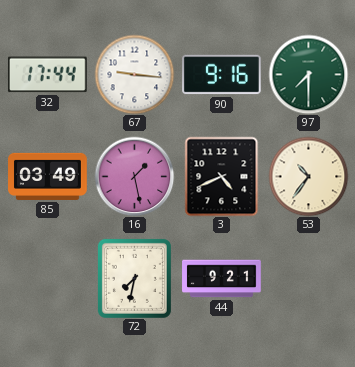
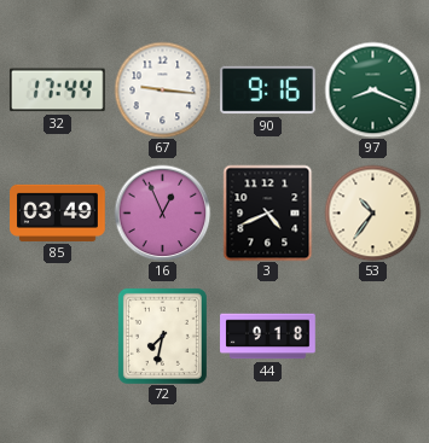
97: 7:30 -> 8:19
16: 1:28 -> 12:56
44: 9:21 -> 9:18
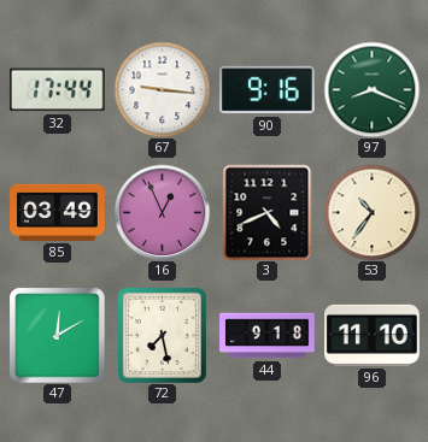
47: none -> 12:10
72: 7:32 -> 7:28
96: none -> 11:10
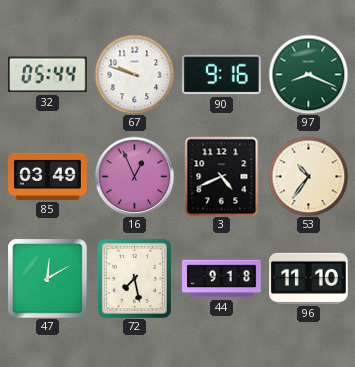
32: 17:44 -> 05:44
67: 9:16 -> 9:48
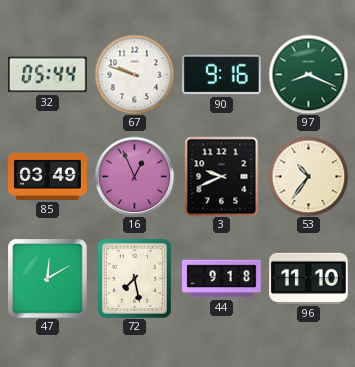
3: 4:41 -> 9:41
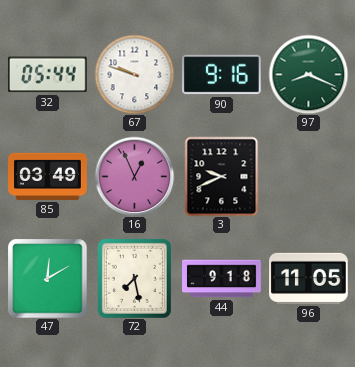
53: 10:36 -> none
96: 11:10 -> 11:05
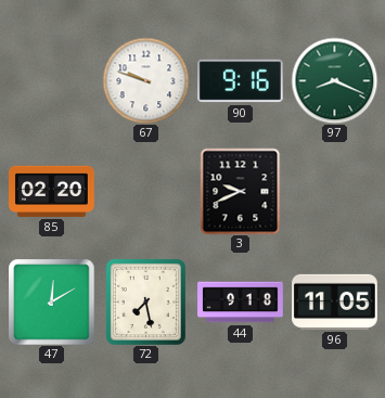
32: 05:44 -> none
85: 03:49 -> 02:20
16: 12:56 -> none
